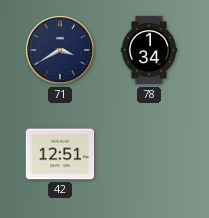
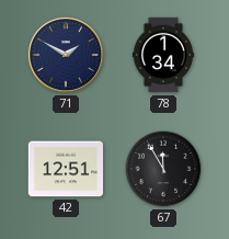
71: 3:40 -> 1:50
67: none -> 11:55
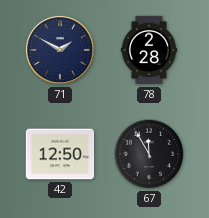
78: 1:34 -> 2:28
42: 12:51 -> 12:50
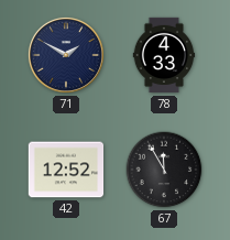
78: 2:28 -> 4:33
42: 12:50 -> 12:52
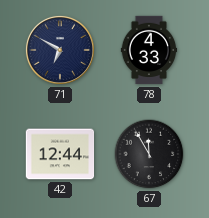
71: 1:50 -> 6:50
42: 12:52 -> 12:44
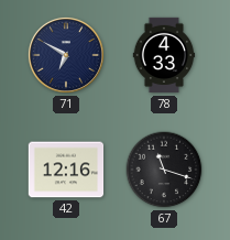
42: 12:44 -> 12:16
67: 11:55 -> 11:18
